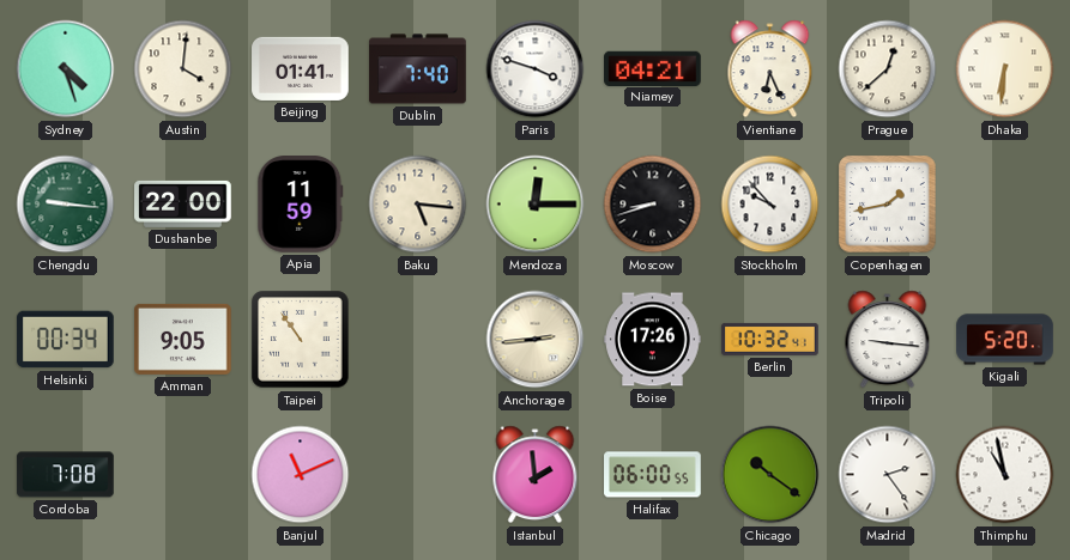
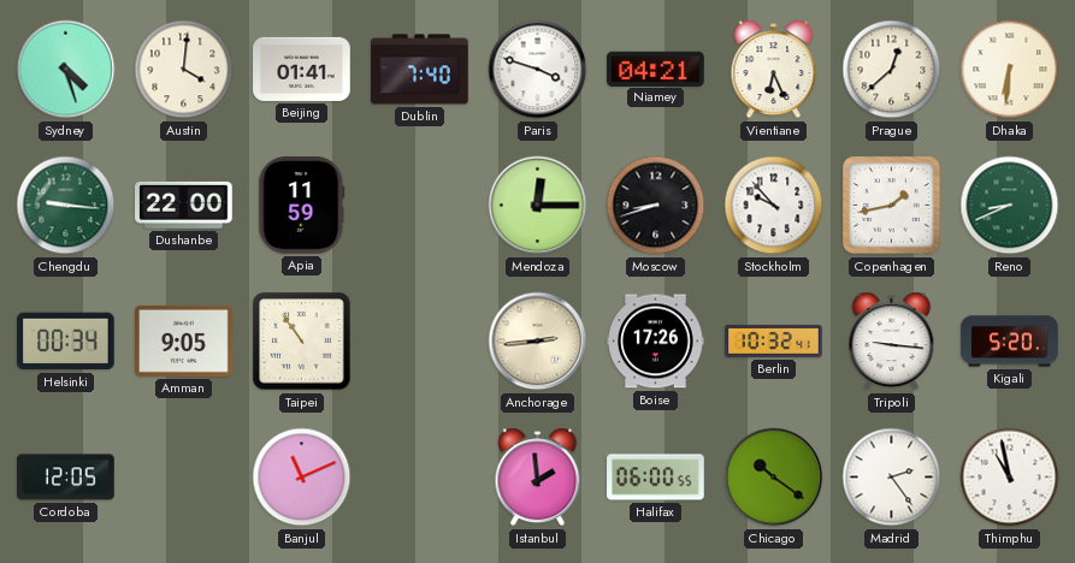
Baku: 5:16 -> none
Reno: none -> 8:41
Cordoba: 7:08 -> 12:05
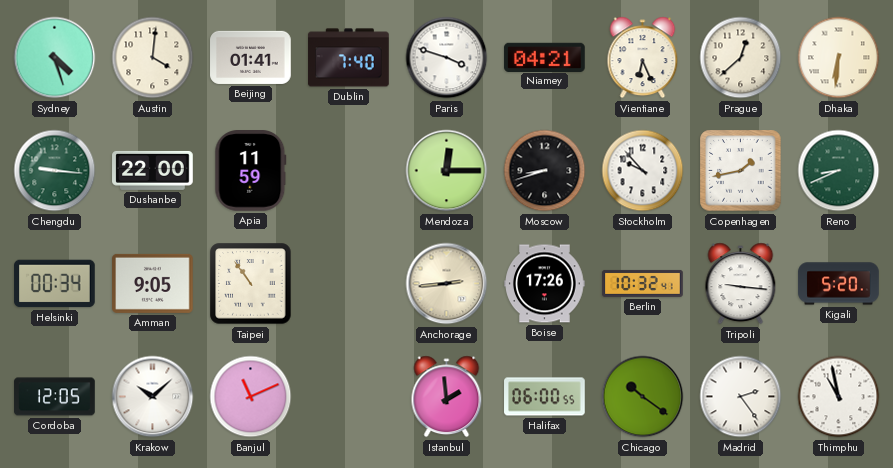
Krakow: none -> 10:08
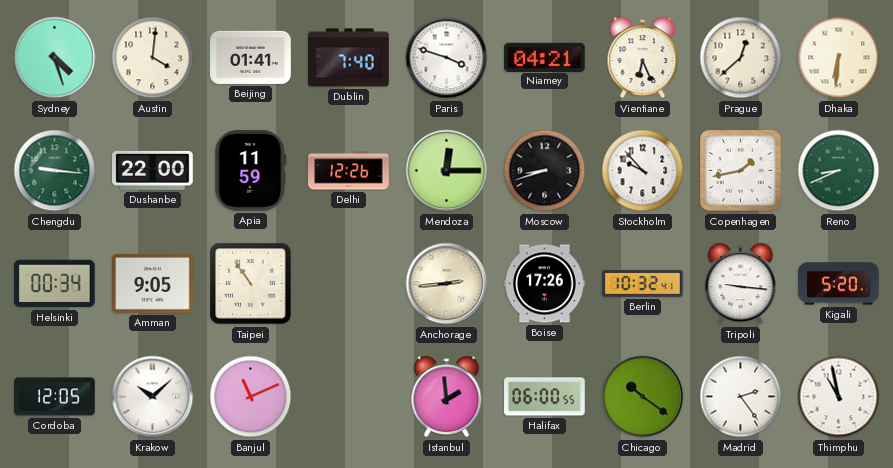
Delhi: none -> 12:26
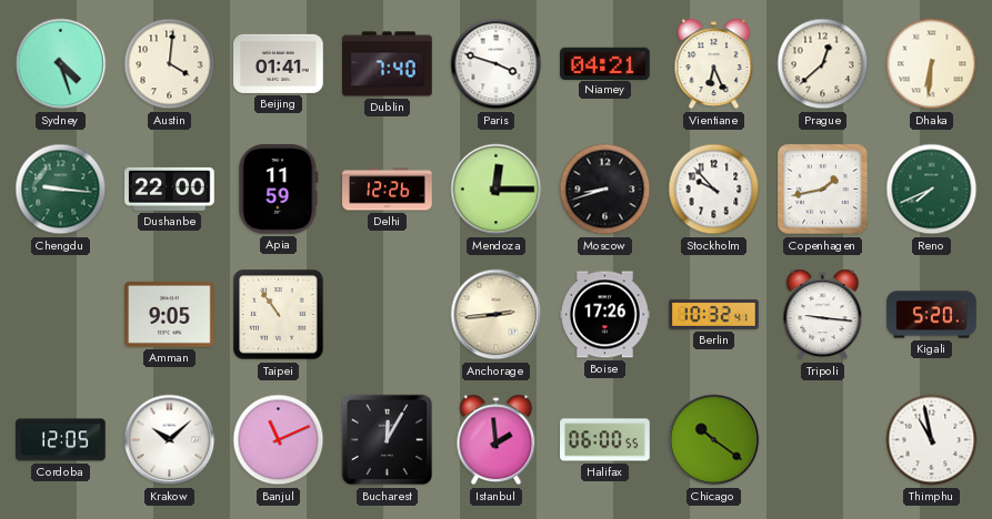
Reno: 8:41 -> 7:41
Helsinki: 00:34 -> none
Bucharest: none -> 12:05
Madrid: 2:24 -> none
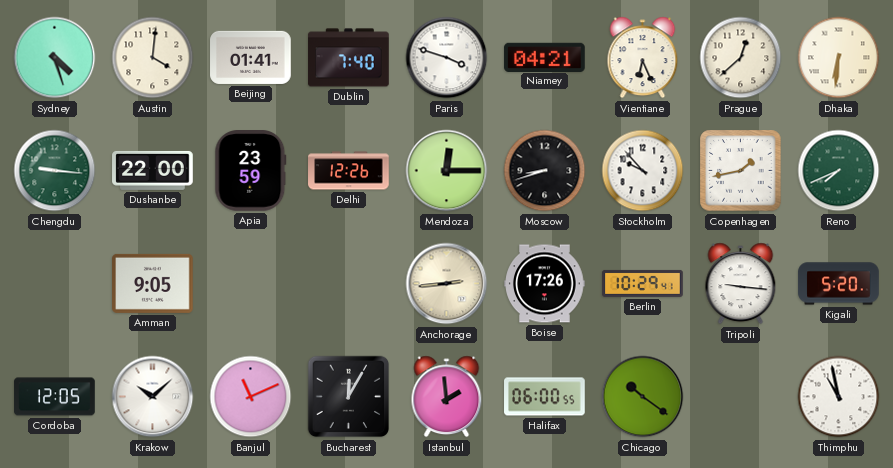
Apia: 11:59 -> 23:59
Taipei: 10:54 -> none
Berlin: 10:32 -> 10:29
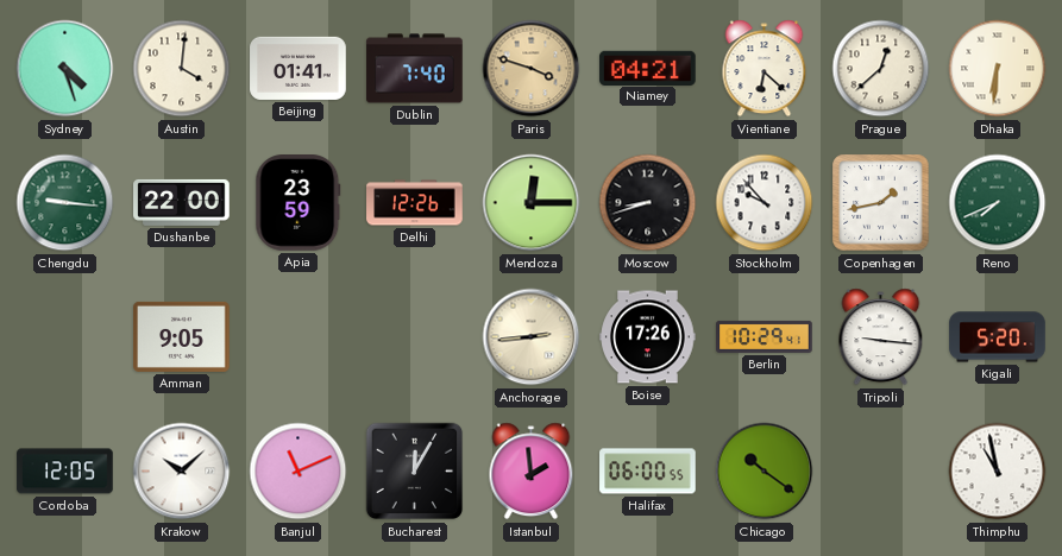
Paris dial: white -> champagne
Vientiane: 6:26 -> 6:22
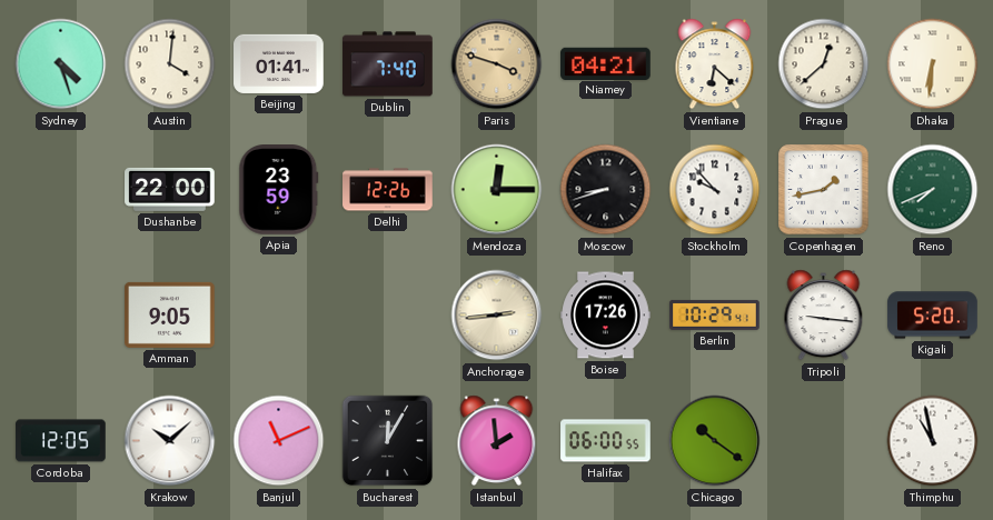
Chengdu: 9:16 -> none
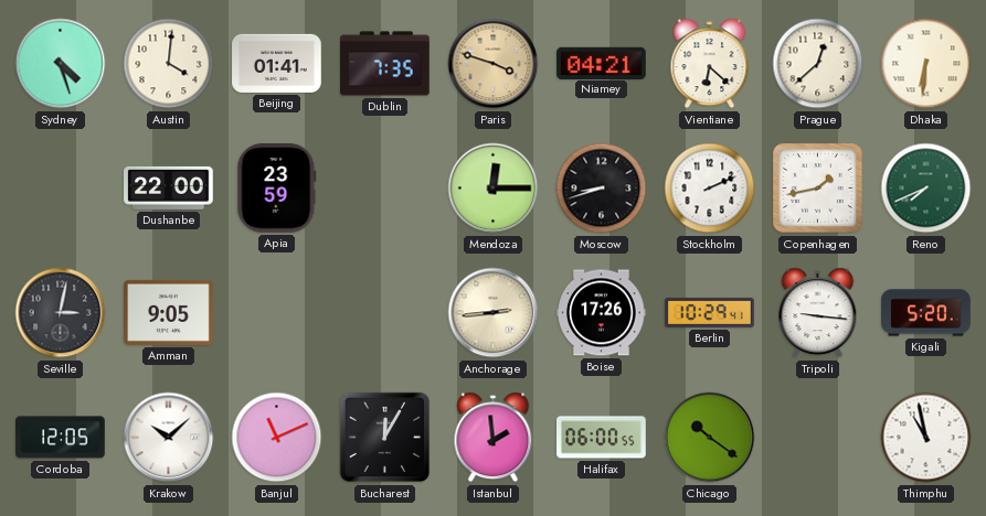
Dublin: 7:40 -> 7:35
Delhi: 12:26 -> none
Stockholm: 9:53 -> 2:11
Seville: none -> 3:02
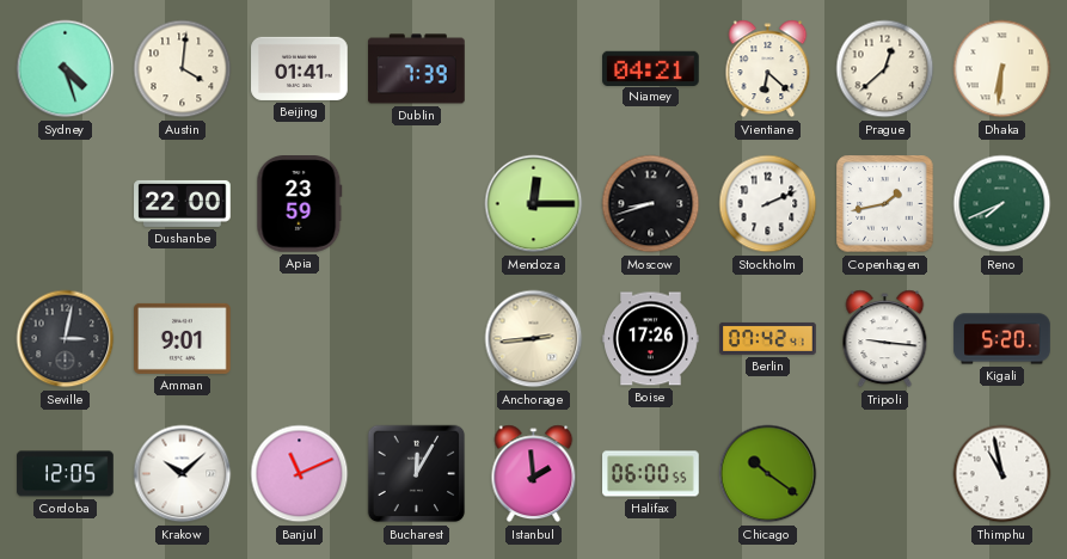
Dublin: 7:35 -> 7:39
Paris: 3:48 -> none
Amman: 9:05 -> 9:01
Berlin: 10:29 -> 07:42
